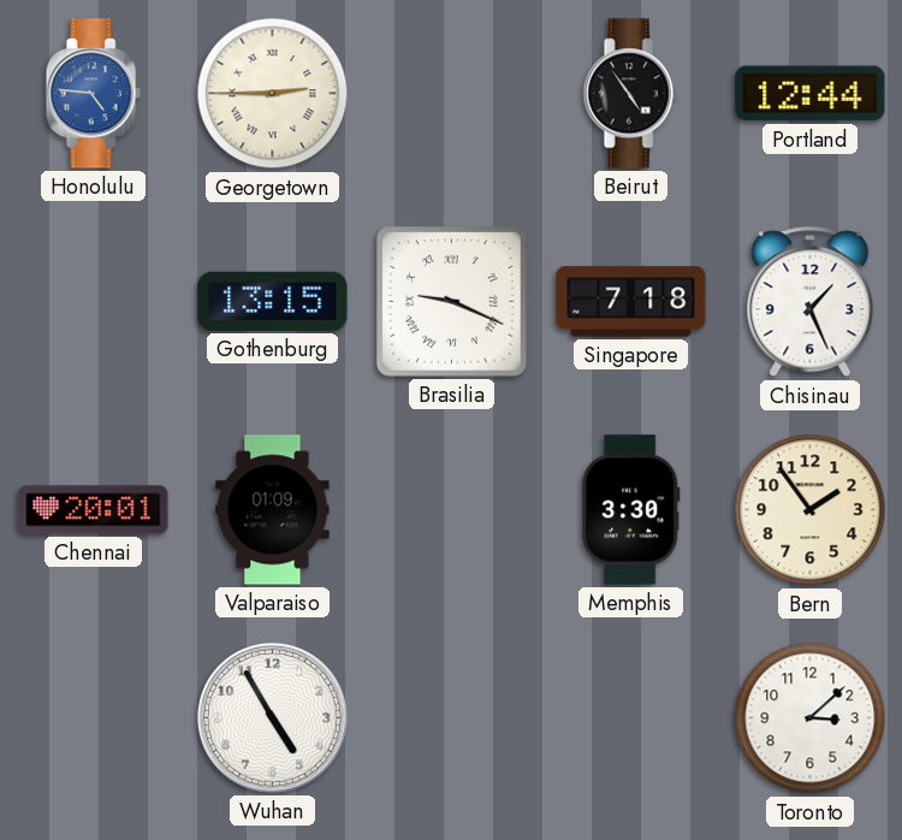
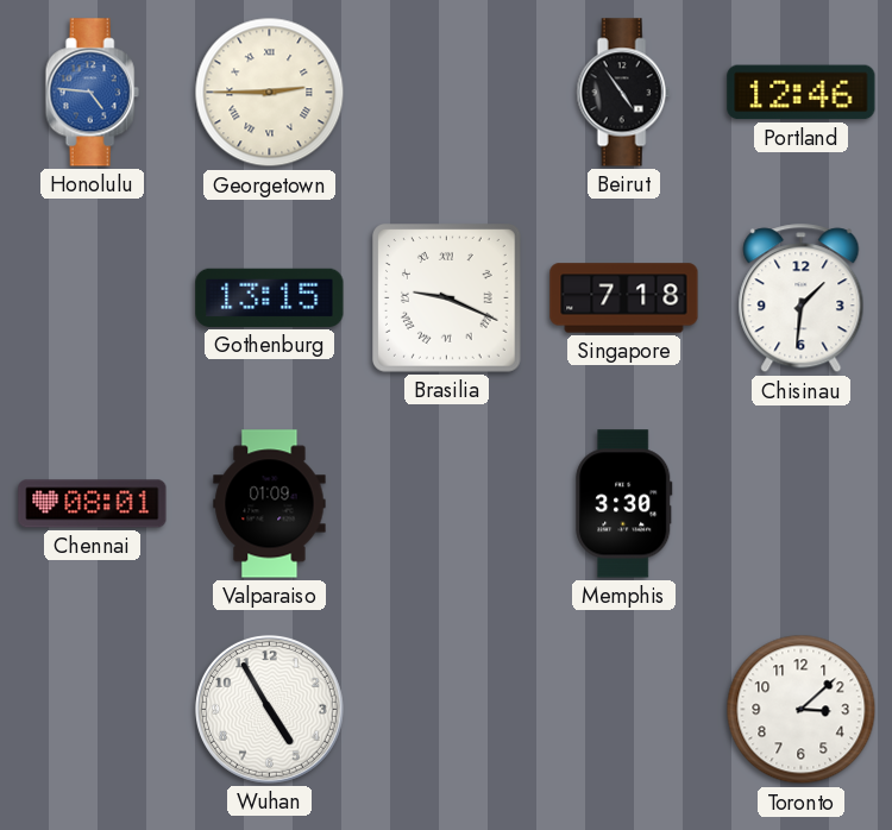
Portland: 12:44 -> 12:46
Chisinau: 1:26 -> 1:31
Chennai: 20:01 -> 08:01
Bern: 1:54 -> none
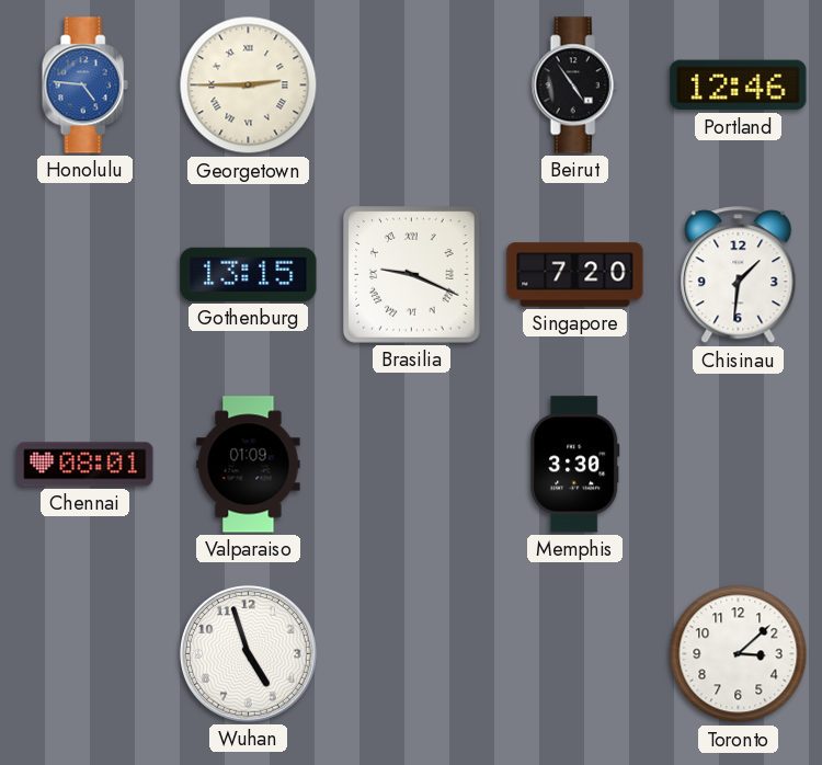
Singapore: 7:18 -> 7:20
Wuhan: 4:55 -> 4:57
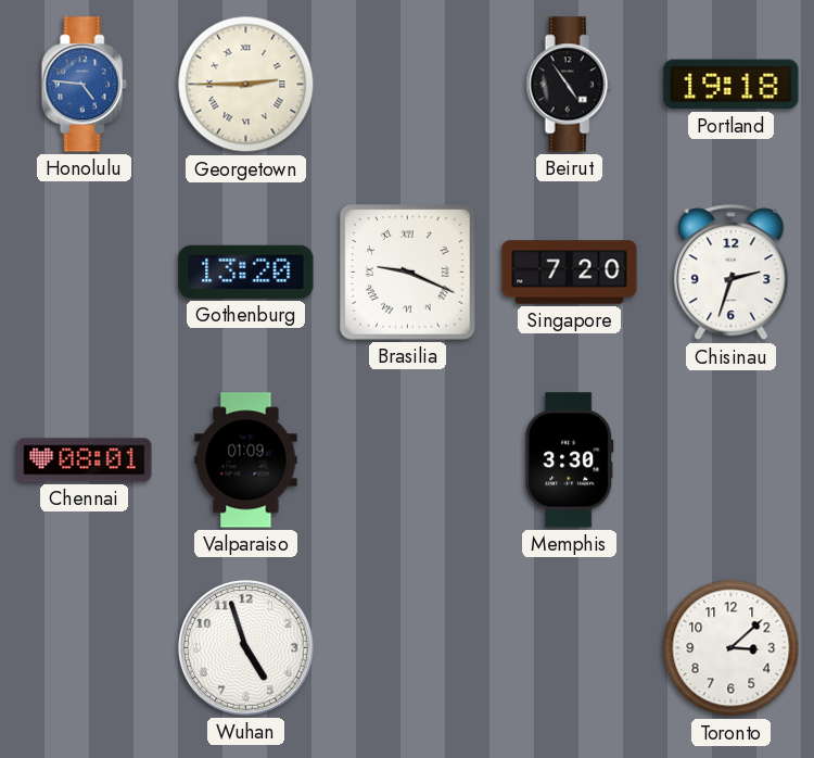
Portland: 12:46 -> 19:18
Gothenburg: 13:15 -> 13:20
Chisinau: 1:31 -> 2:33
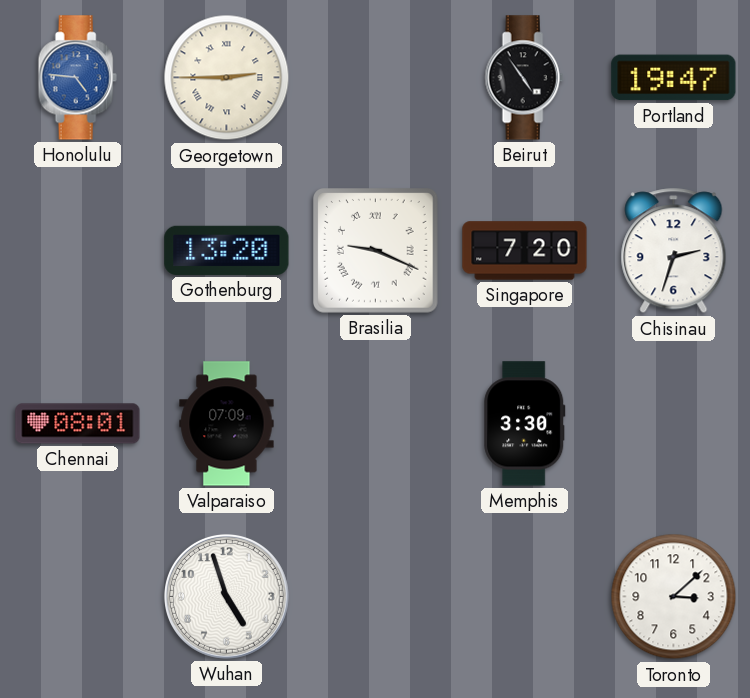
Portland: 19:18 -> 19:47
Valparaiso: 01:09 -> 07:09
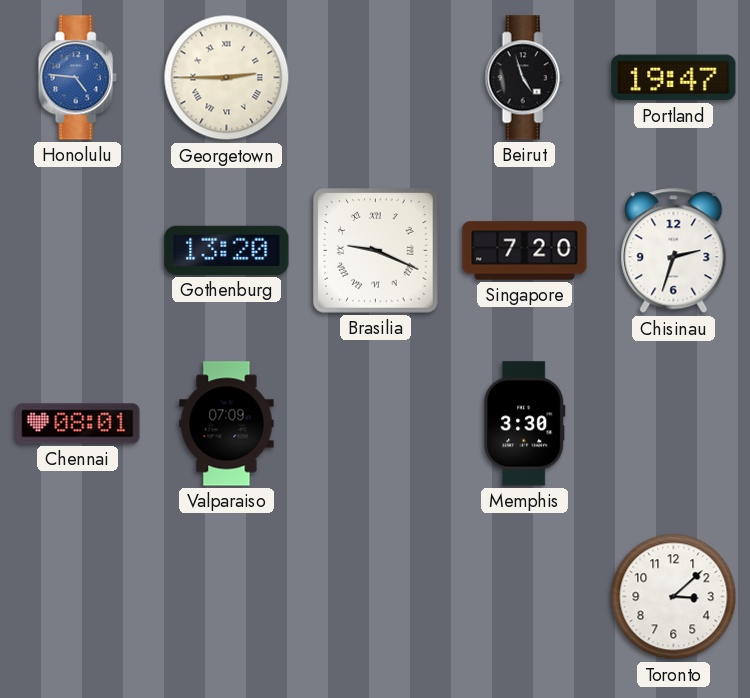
Beirut: 4:54 -> 4:57
Wuhan: 4:57 -> none
